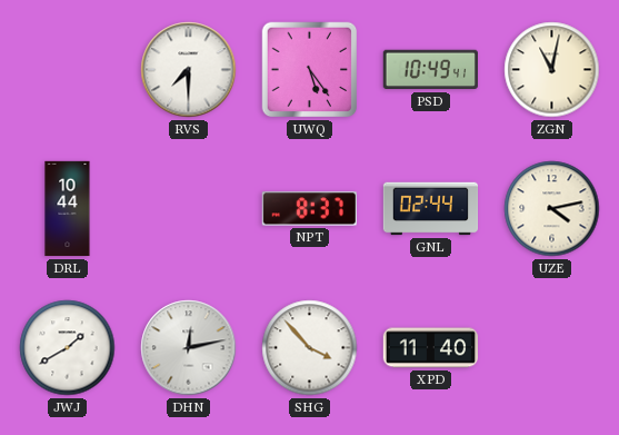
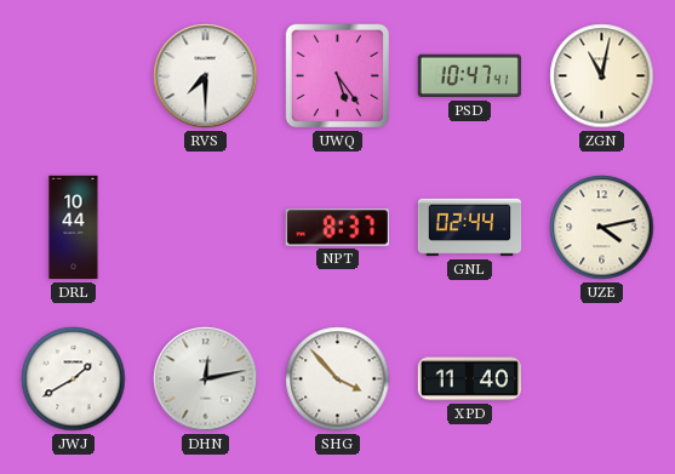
PSD: 10:49 -> 10:47
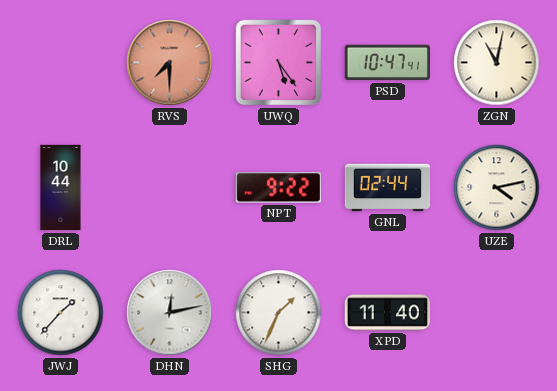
RVS dial: white -> salmon
NPT: 8:37 -> 9:22
JWJ: 1:40 -> 1:37
SHG: 3:53 -> 1:34
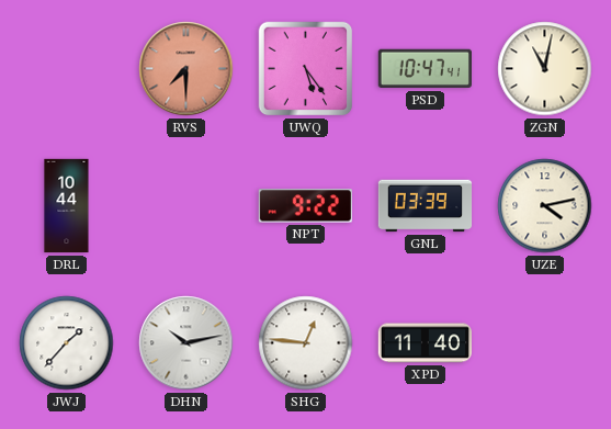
GNL: 02:44 -> 03:39
DHN: 12:13 -> 10:13
SHG: 1:34 -> 12:46
